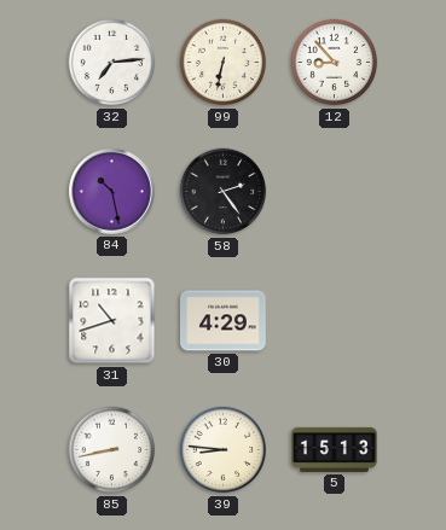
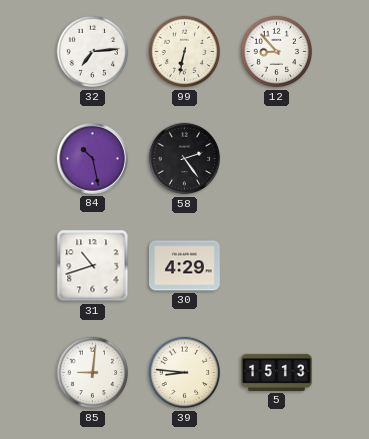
85: 8:43 -> 9:01
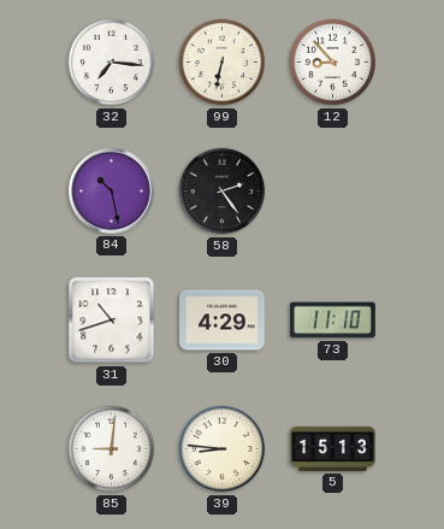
32: 7:14 -> 7:16
73: none -> 11:10
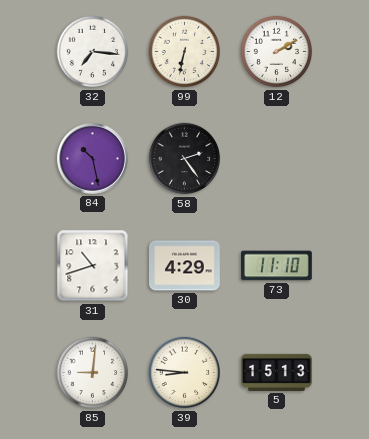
12: 8:53 -> 2:10
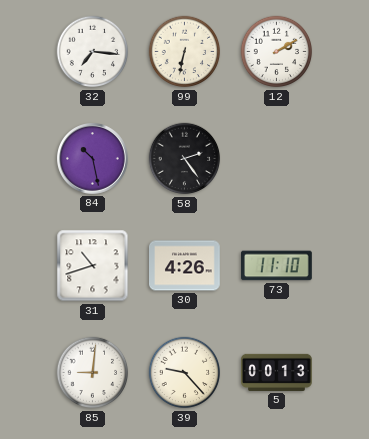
30: 4:29 -> 4:26
39: 8:46 -> 9:23
5: 15:13 -> 00:13
